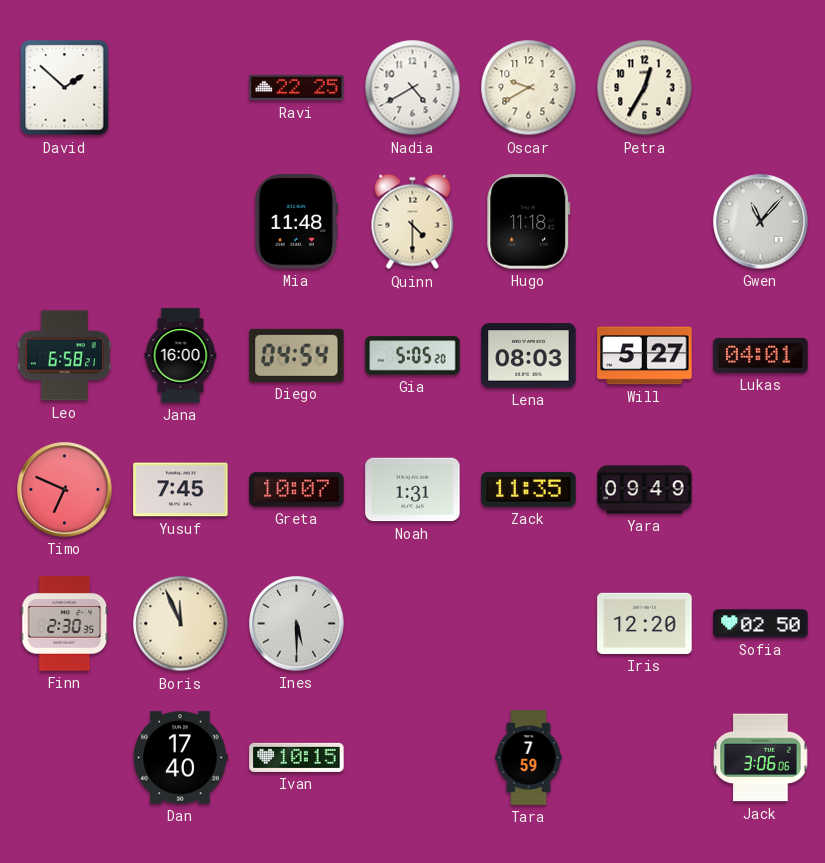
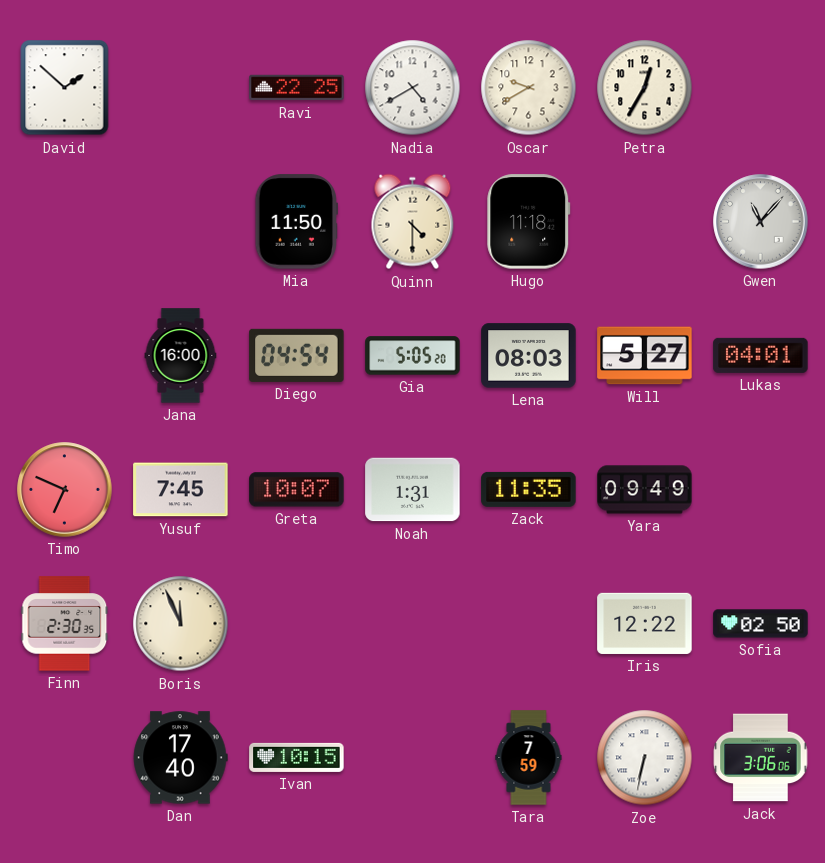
Mia: 11:48 -> 11:50
Leo: 6:58 -> none
Ines: 5:30 -> none
Iris: 12:20 -> 12:22
Zoe: none -> 6:32
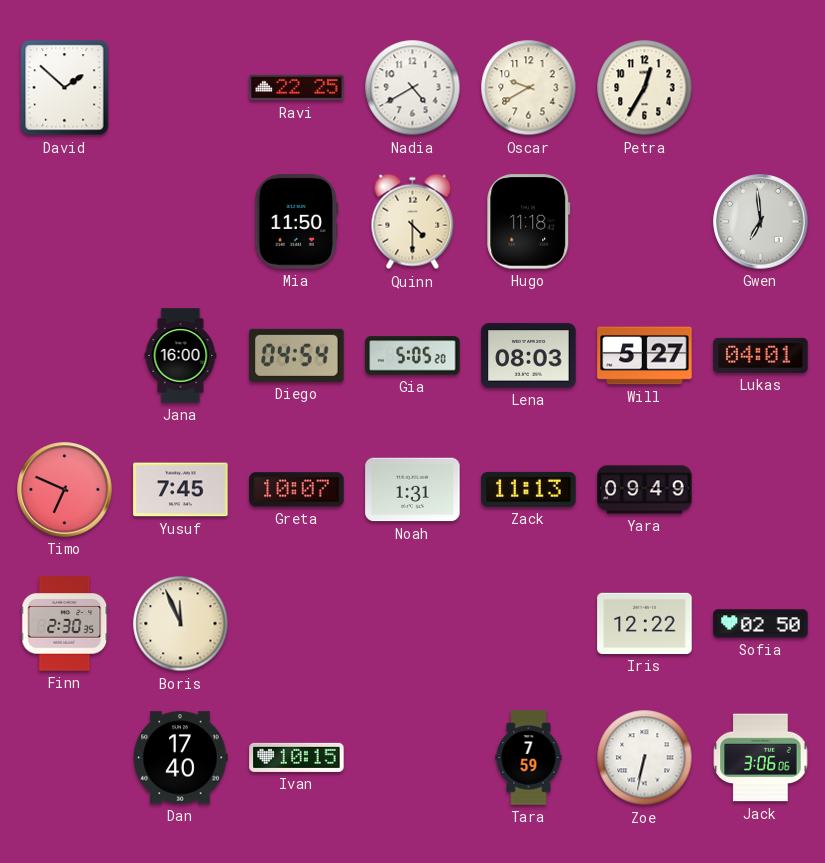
Gwen: 11:07 -> 6:59
Zack: 11:35 -> 11:13
